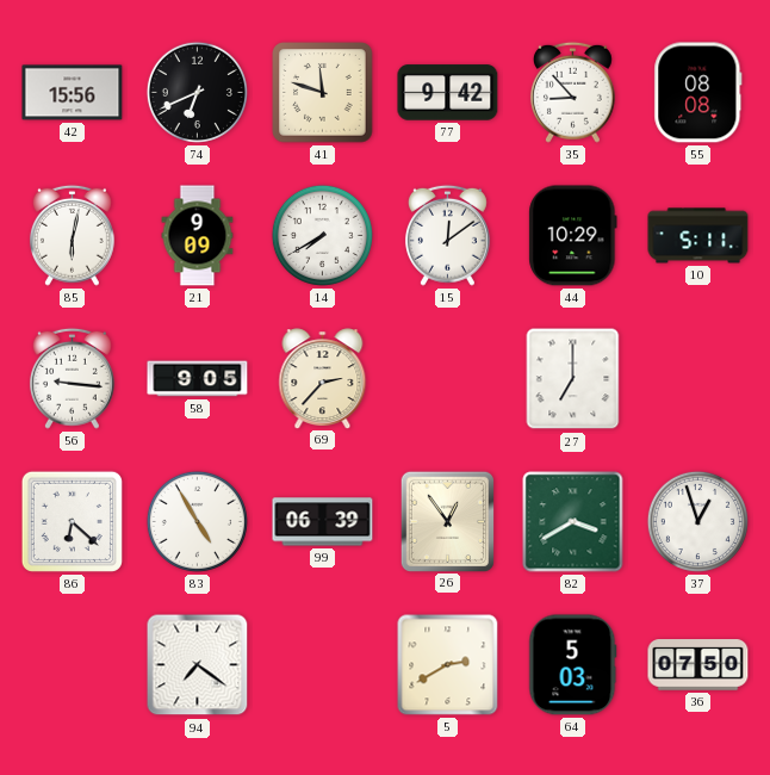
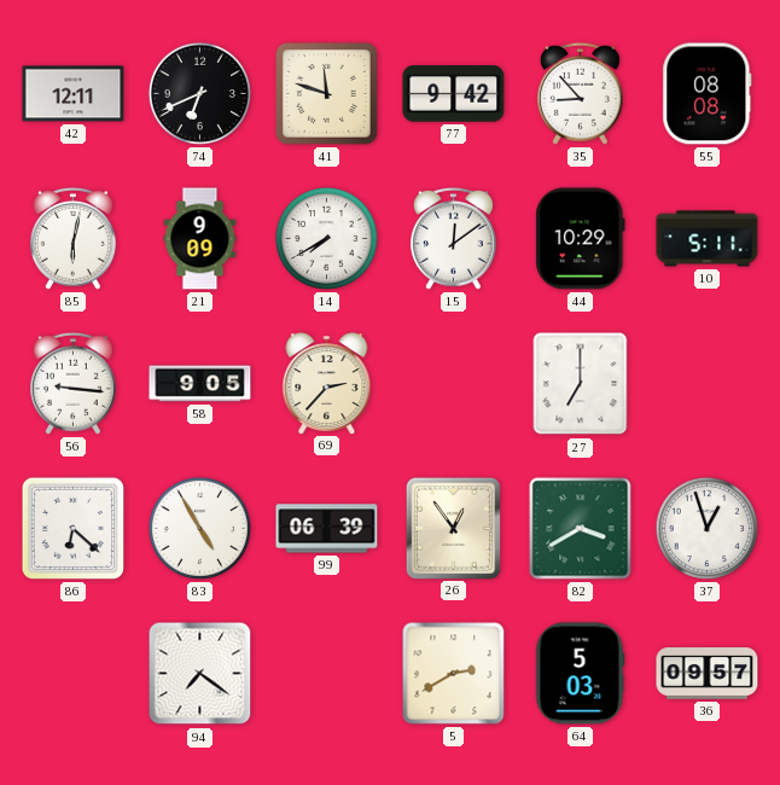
42: 15:56 -> 12:11
36: 07:50 -> 09:57
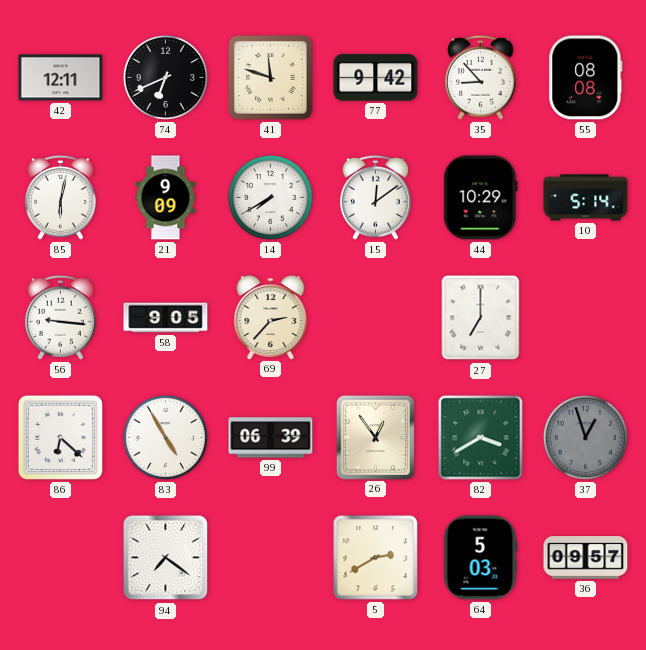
10: 5:11 -> 5:14
37 dial: white -> grey
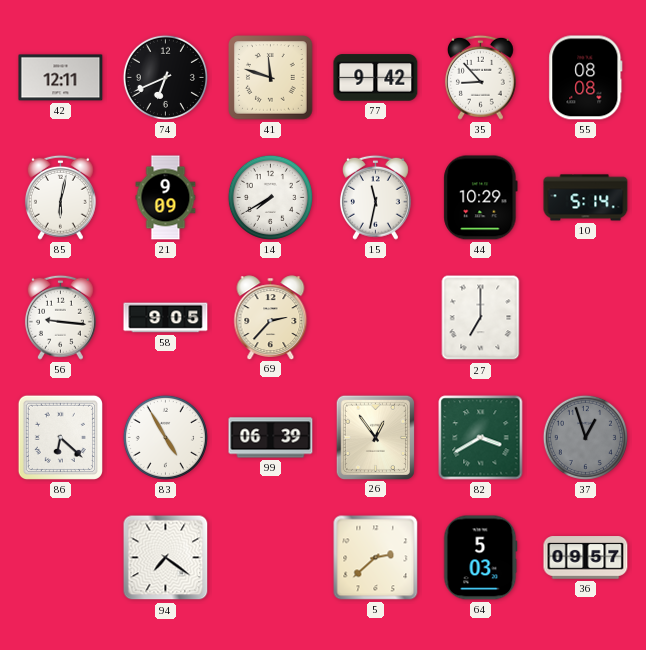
15: 12:09 -> 11:32
5: 2:40 -> 2:38
